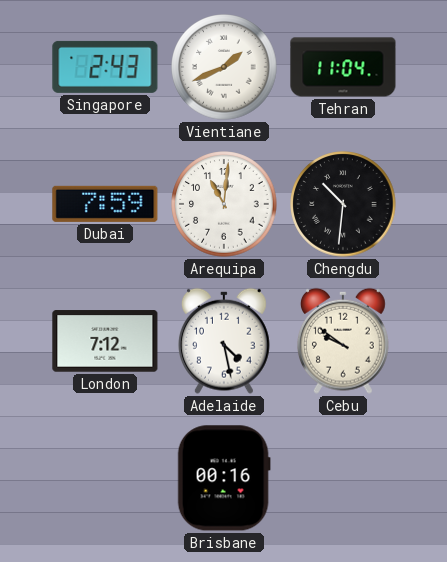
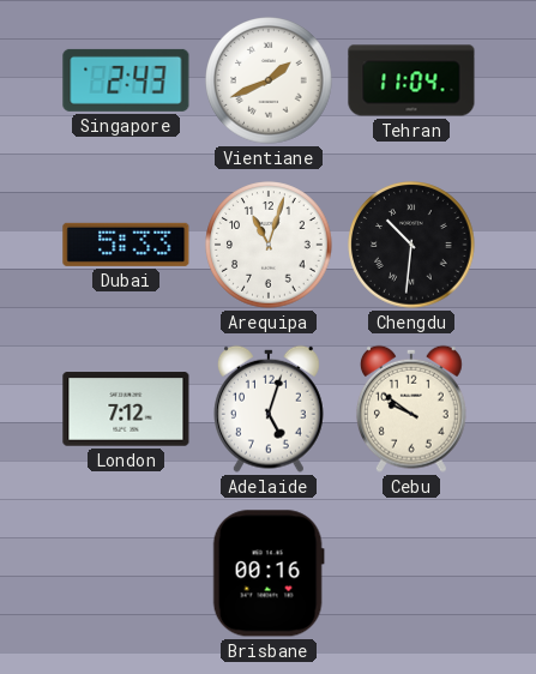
Dubai: 7:59 -> 5:33
Arequipa: 11:01 -> 11:03
Adelaide: 4:28 -> 5:03
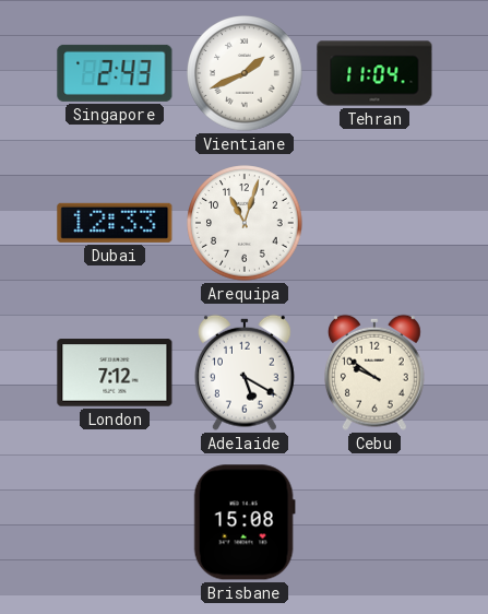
Dubai: 5:33 -> 12:33
Chengdu: 10:31 -> none
Adelaide: 5:03 -> 5:20
Brisbane: 00:16 -> 15:08
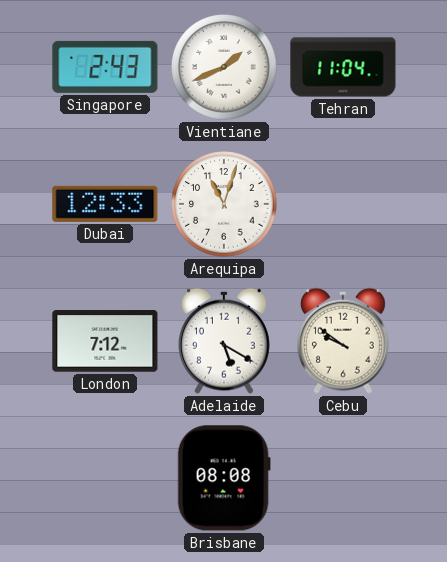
Brisbane: 15:08 -> 08:08
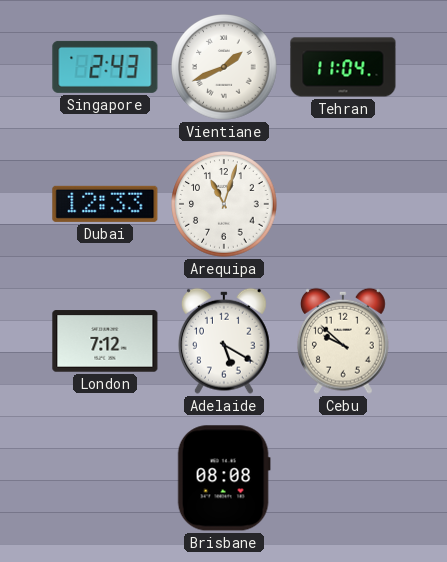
Cebu: 9:51 -> 9:52
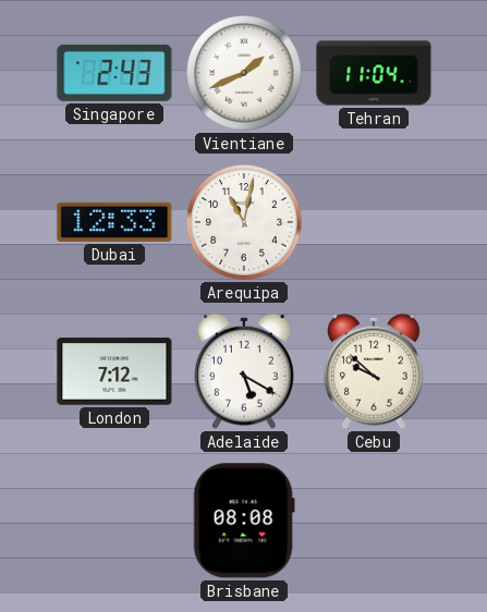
Arequipa: 11:03 -> 11:02
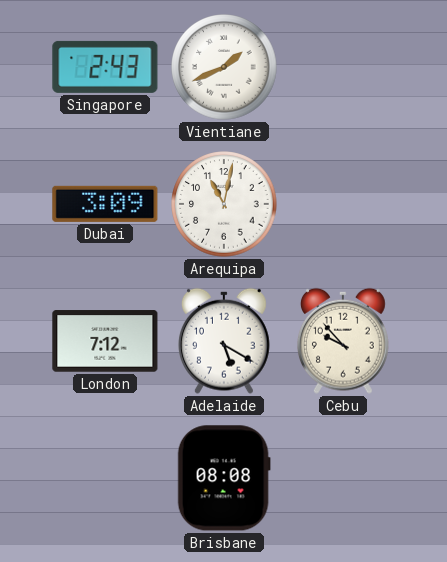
Tehran: 11:04 -> none
Dubai: 12:33 -> 3:09
Cebu: 9:52 -> 9:53
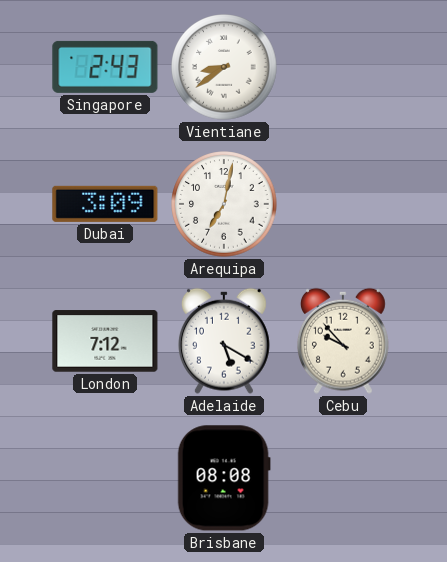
Vientiane: 1:41 -> 8:39
Arequipa: 11:02 -> 7:02
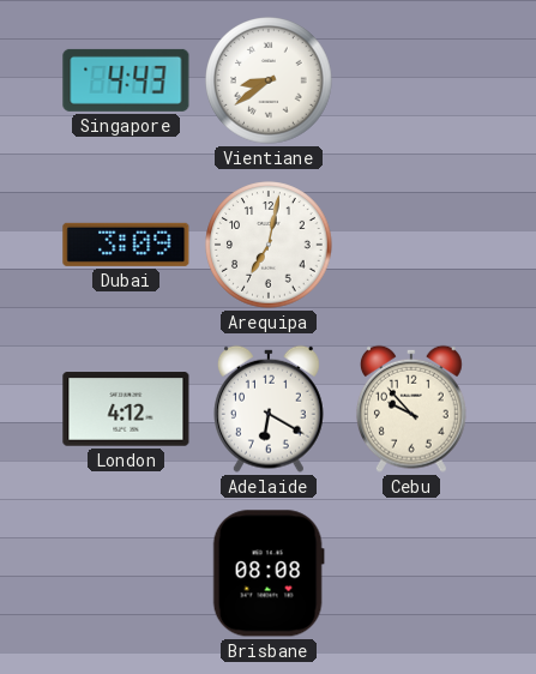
Singapore: 2:43 -> 4:43
London: 7:12 -> 4:12
Adelaide: 5:20 -> 6:20
